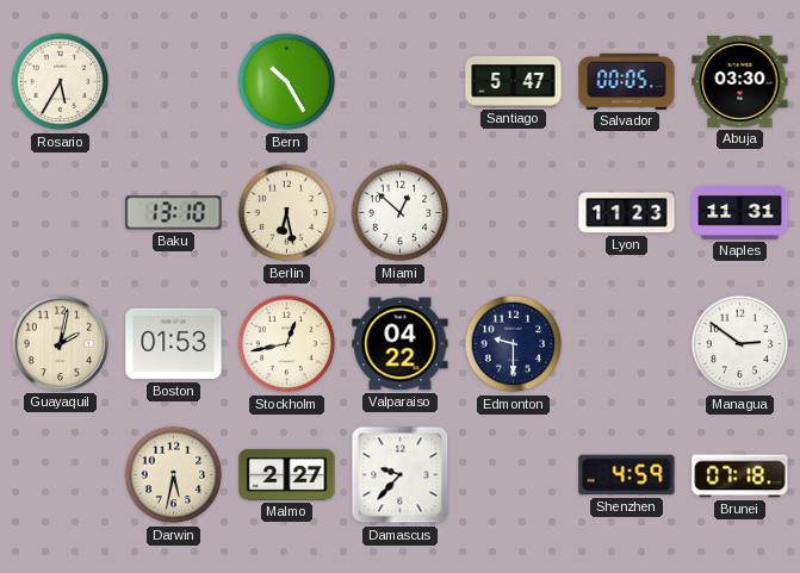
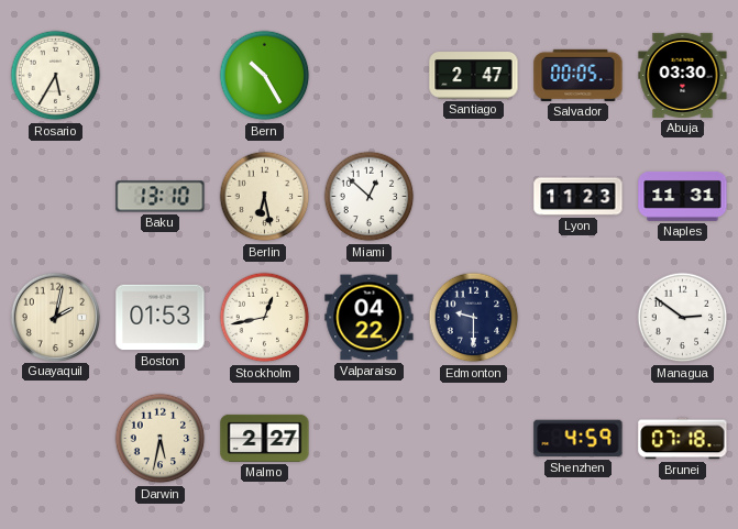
Santiago: 5:47 -> 2:47
Damascus: 9:37 -> none
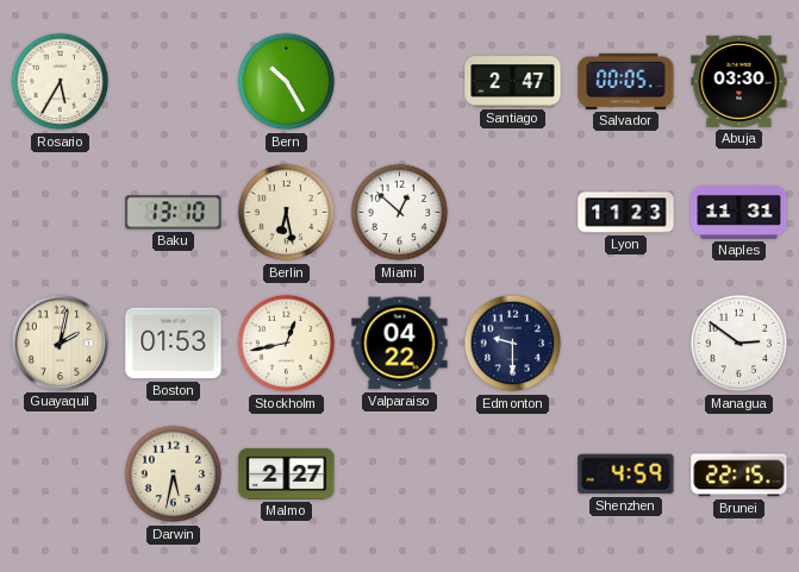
Brunei: 07:18 -> 22:15
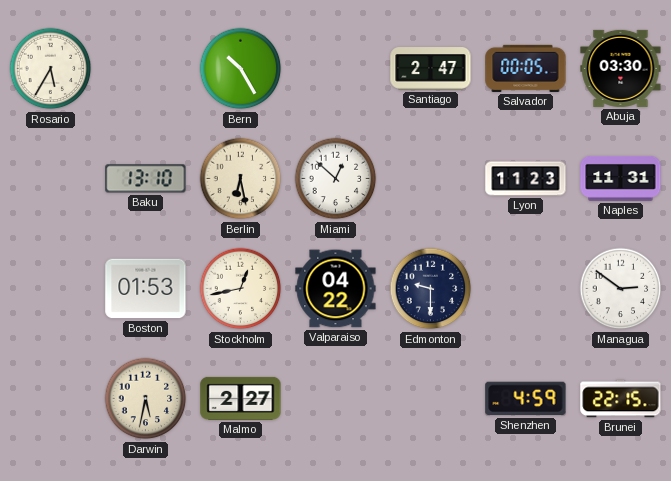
Guayaquil: 2:02 -> none
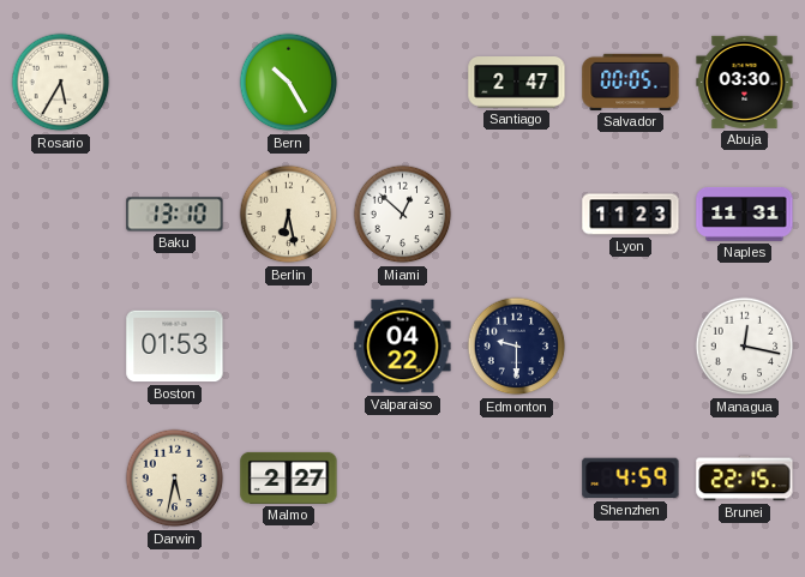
Stockholm: 12:43 -> none
Managua: 2:51 -> 12:17
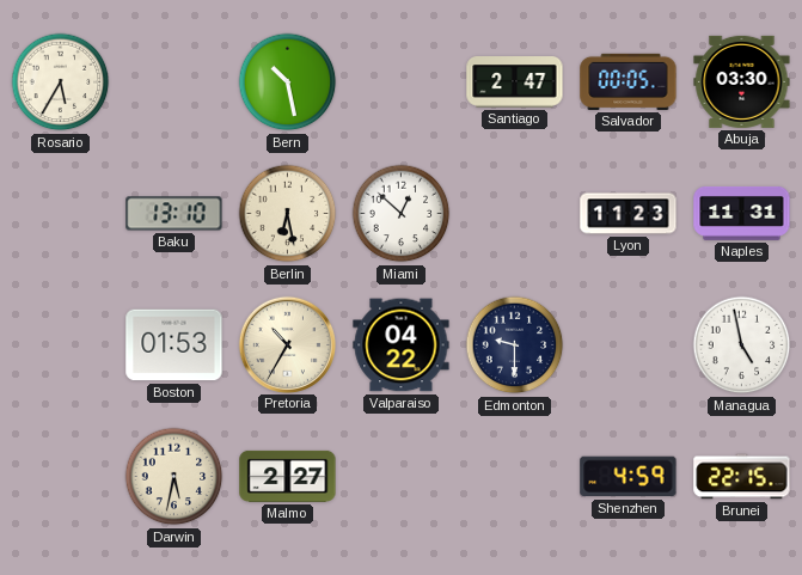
Bern: 10:25 -> 10:28
Pretoria: none -> 10:35
Managua: 12:17 -> 4:58
